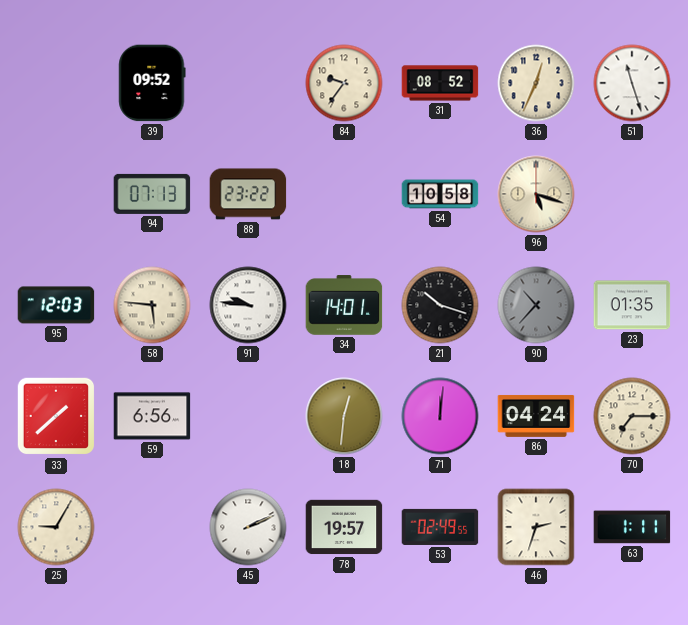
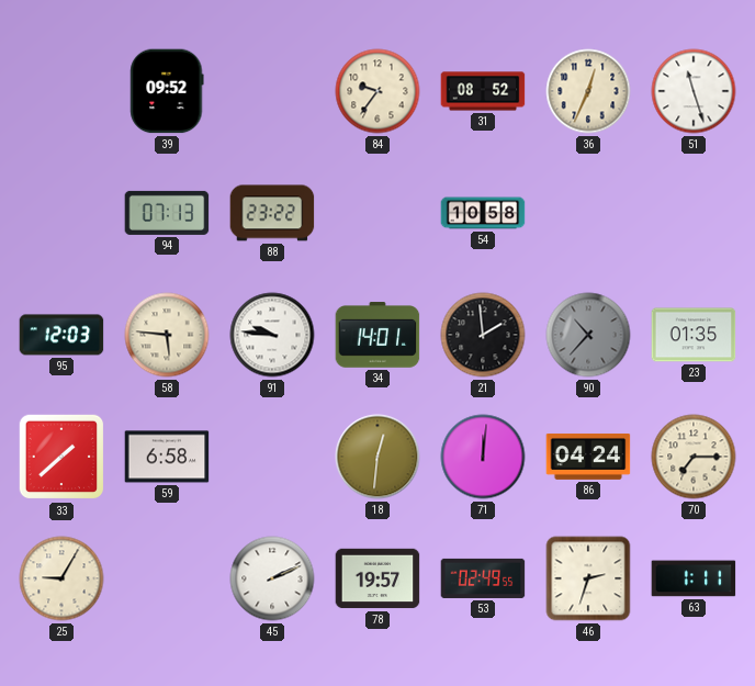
96: 5:18 -> none
21: 10:18 -> 1:59
59: 6:56 -> 6:58
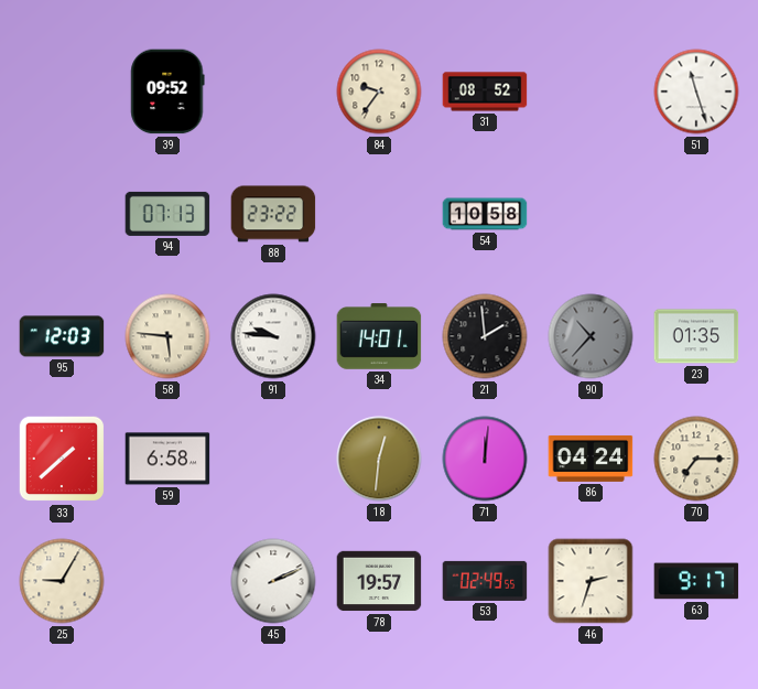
36: 12:34 -> none
63: 1:11 -> 9:17
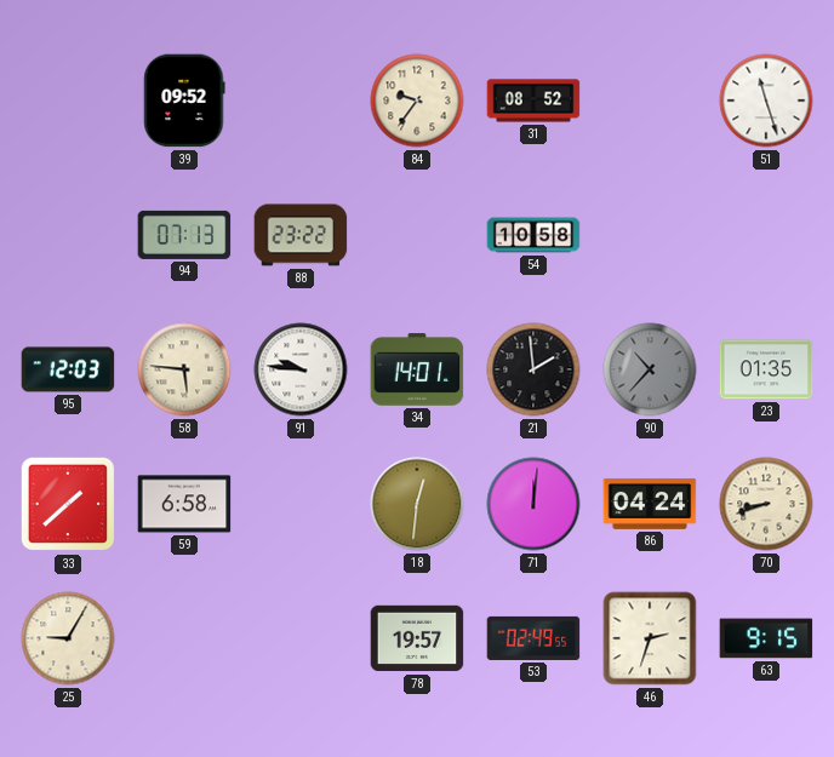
70: 7:15 -> 8:42
45: 2:11 -> none
63: 9:17 -> 9:15
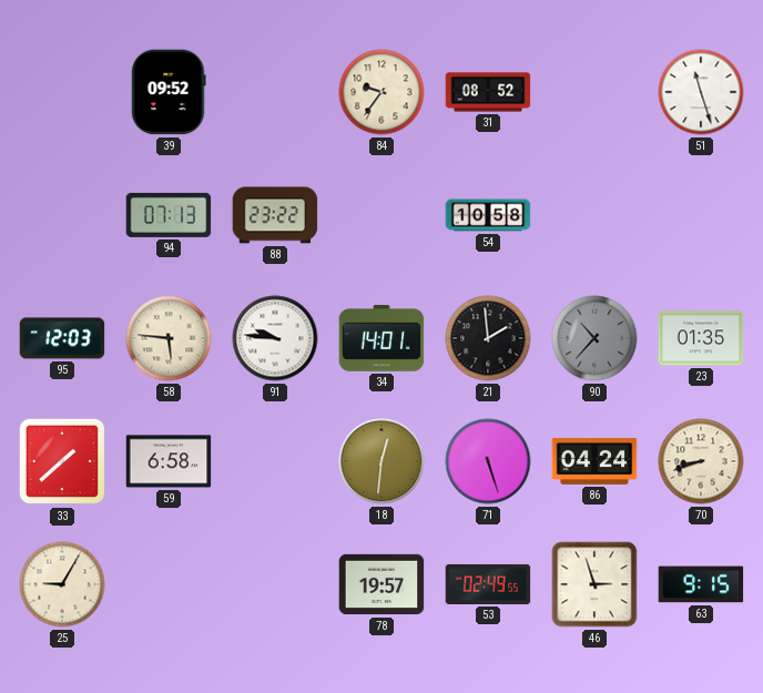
71: 12:01 -> 5:27
46: 2:33 -> 2:57
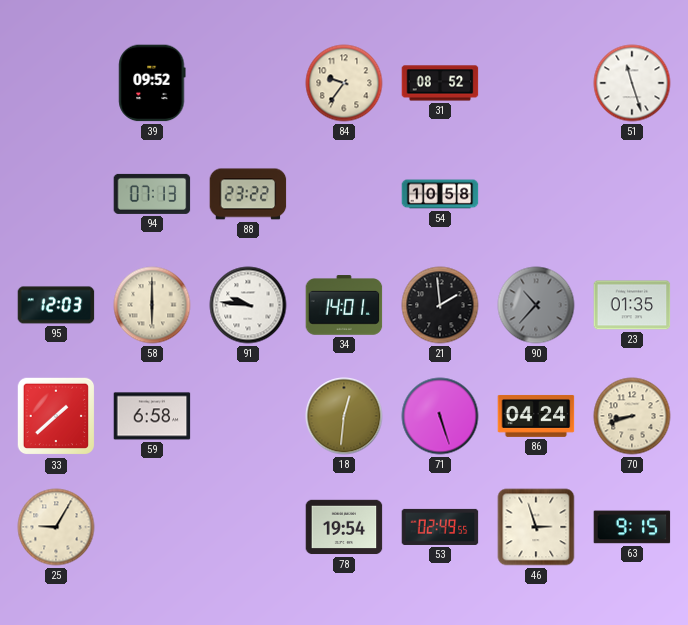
58: 5:46 -> 6:00
78: 19:57 -> 19:54
